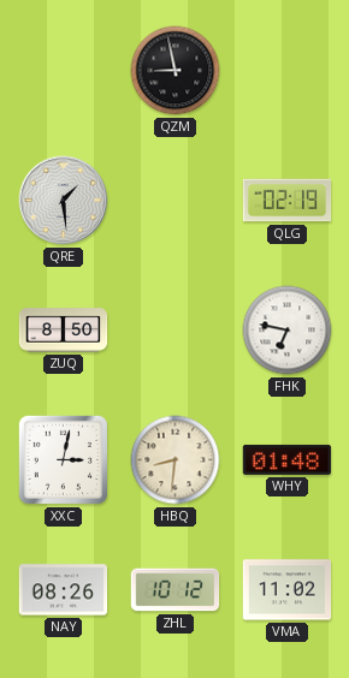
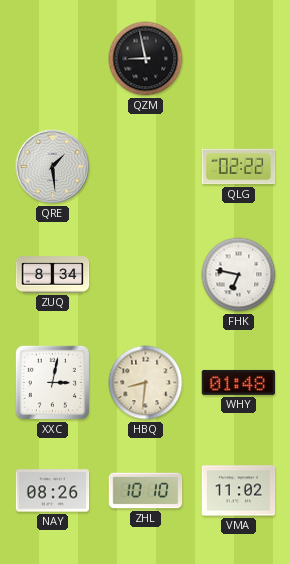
QLG: 02:19 -> 02:22
ZUQ: 8:50 -> 8:34
ZHL: 10:12 -> 10:10
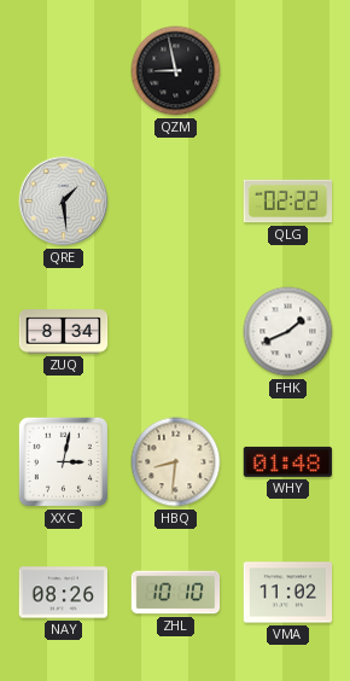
FHK: 6:47 -> 1:41
